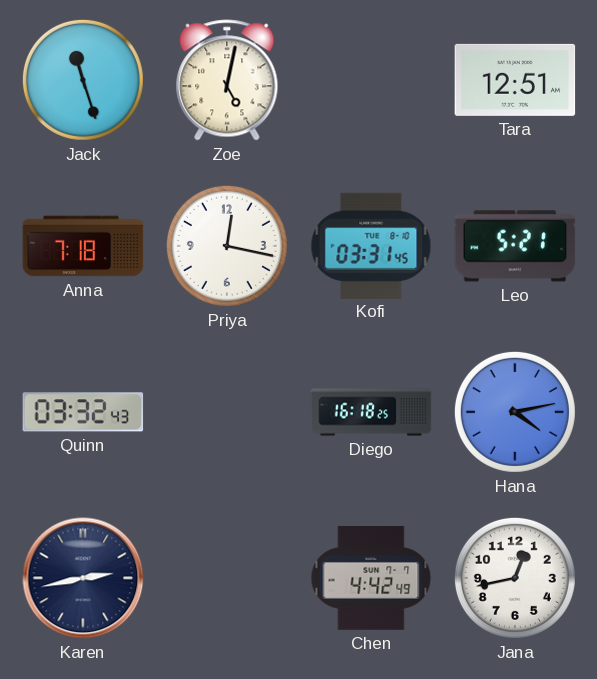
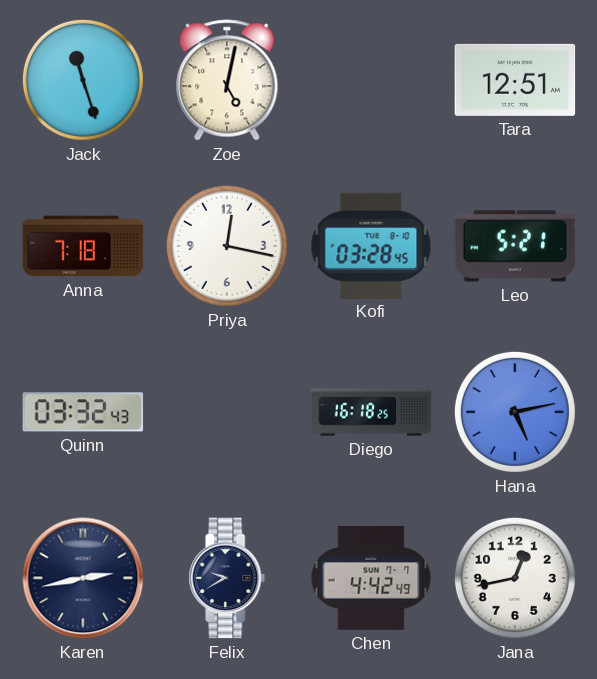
Kofi: 03:31 -> 03:28
Hana: 4:13 -> 5:13
Felix: none -> 9:40
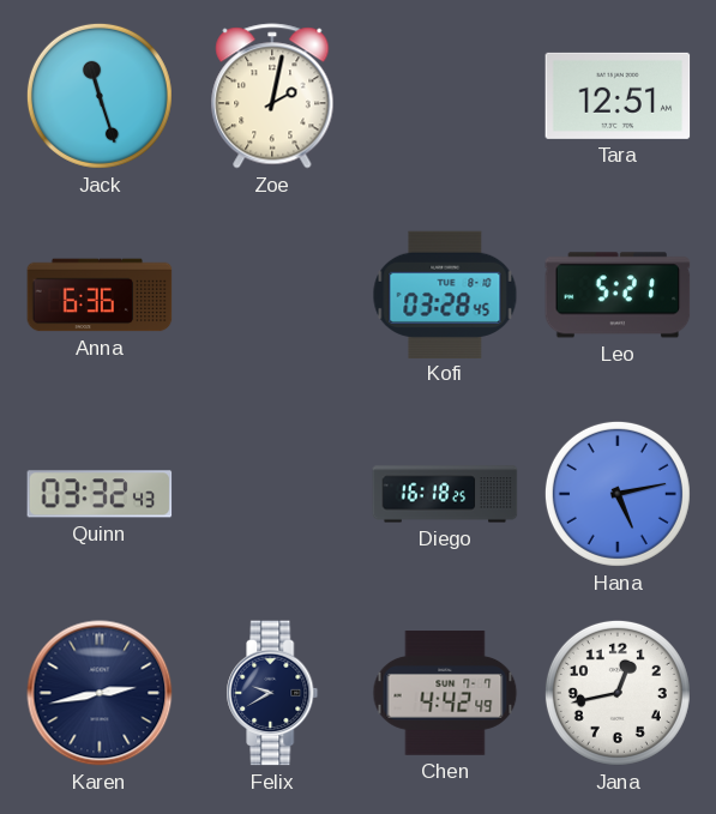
Zoe: 5:02 -> 2:02
Anna: 7:18 -> 6:36
Priya: 12:17 -> none
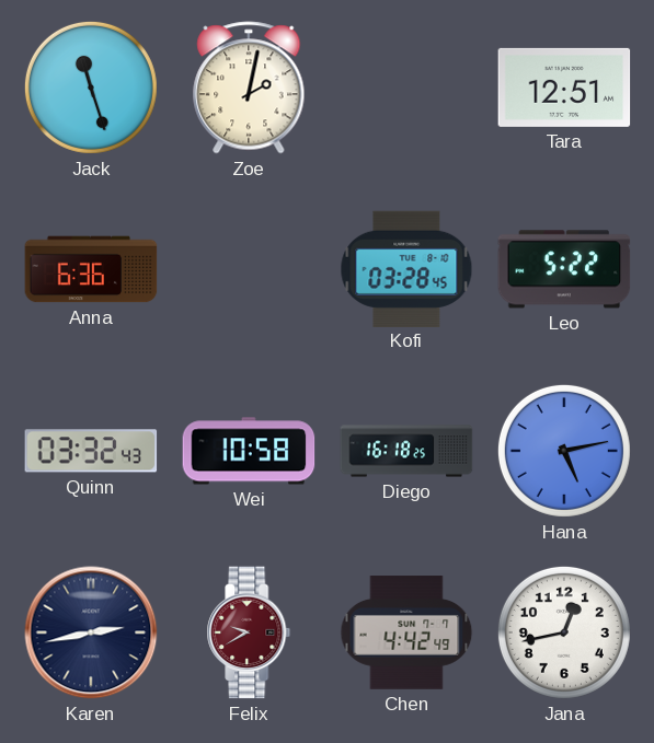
Leo: 5:21 -> 5:22
Wei: none -> 10:58
Felix dial: navy -> burgundy
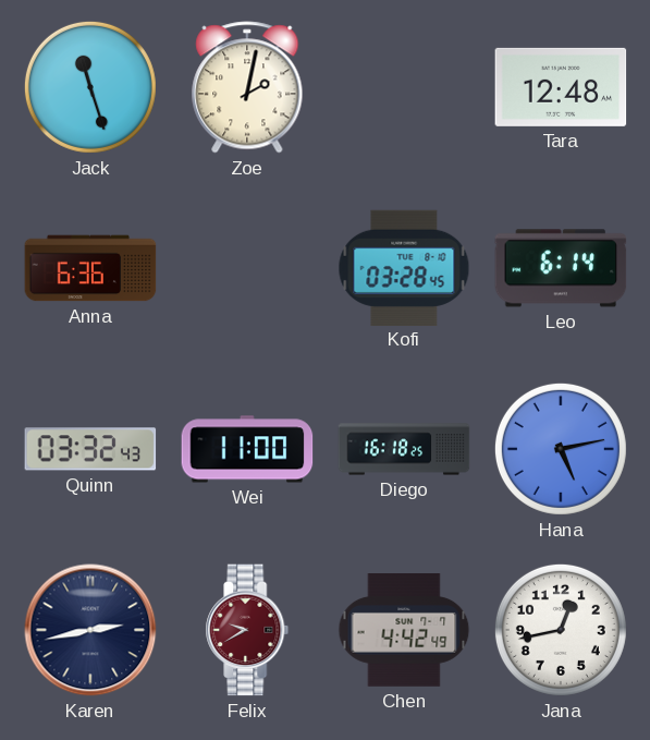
Tara: 12:51 -> 12:48
Leo: 5:22 -> 6:14
Wei: 10:58 -> 11:00
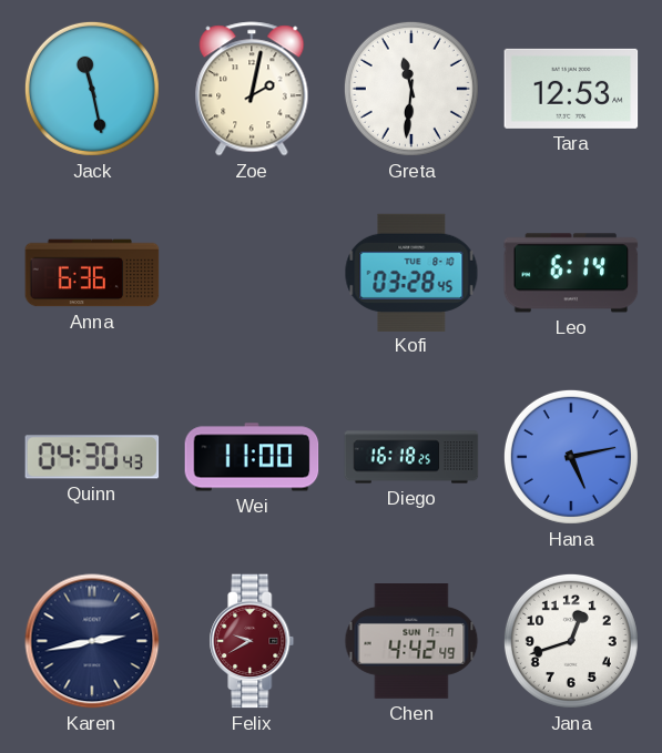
Jack: 11:27 -> 11:28
Greta: none -> 11:31
Tara: 12:48 -> 12:53
Quinn: 03:32 -> 04:30
Jana: 12:43 -> 12:42
